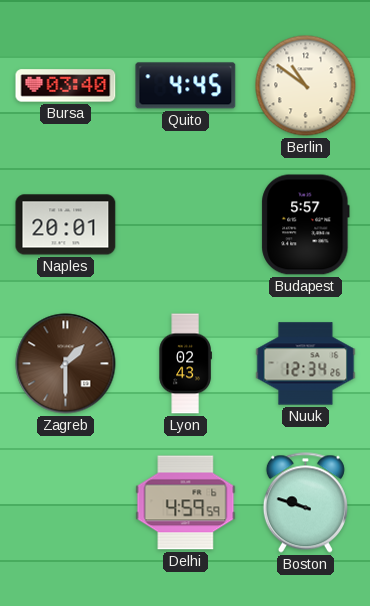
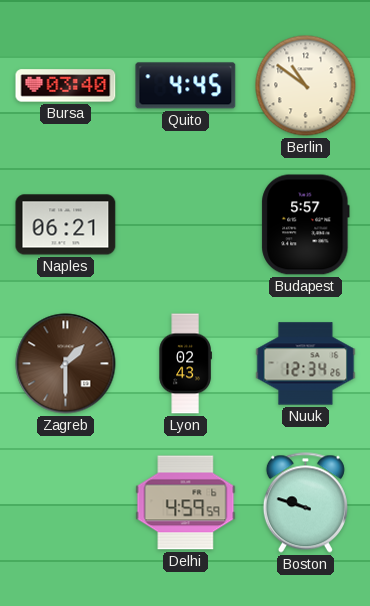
Naples: 20:01 -> 06:21
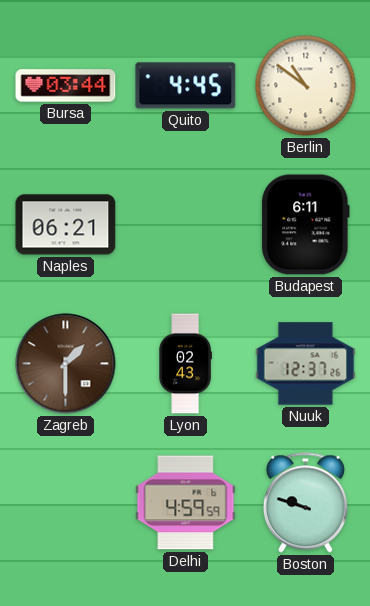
Bursa: 03:40 -> 03:44
Budapest: 5:57 -> 6:11
Nuuk: 12:34 -> 12:37
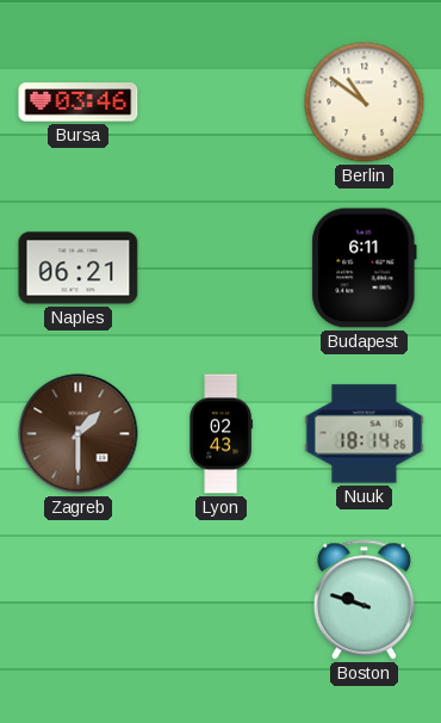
Bursa: 03:44 -> 03:46
Quito: 4:45 -> none
Nuuk: 12:37 -> 18:14
Delhi: 4:59 -> none
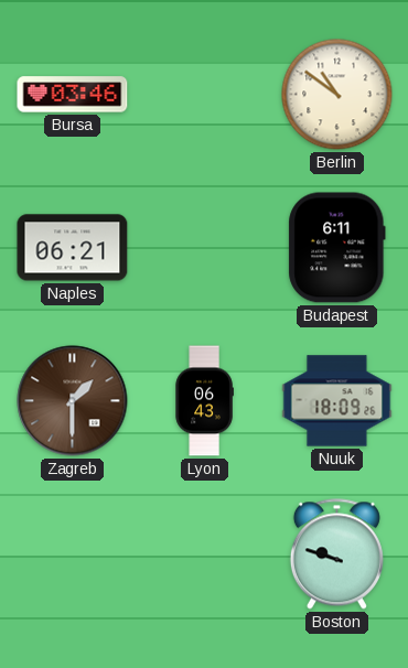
Lyon: 02:43 -> 06:43
Nuuk: 18:14 -> 18:09
